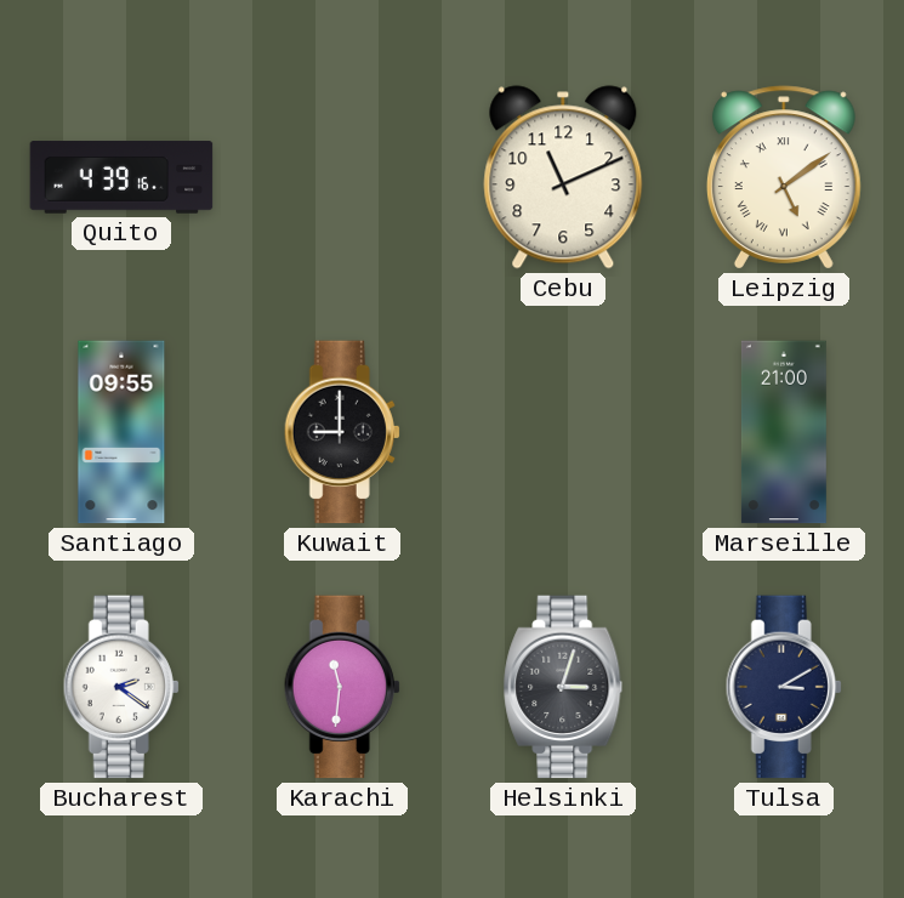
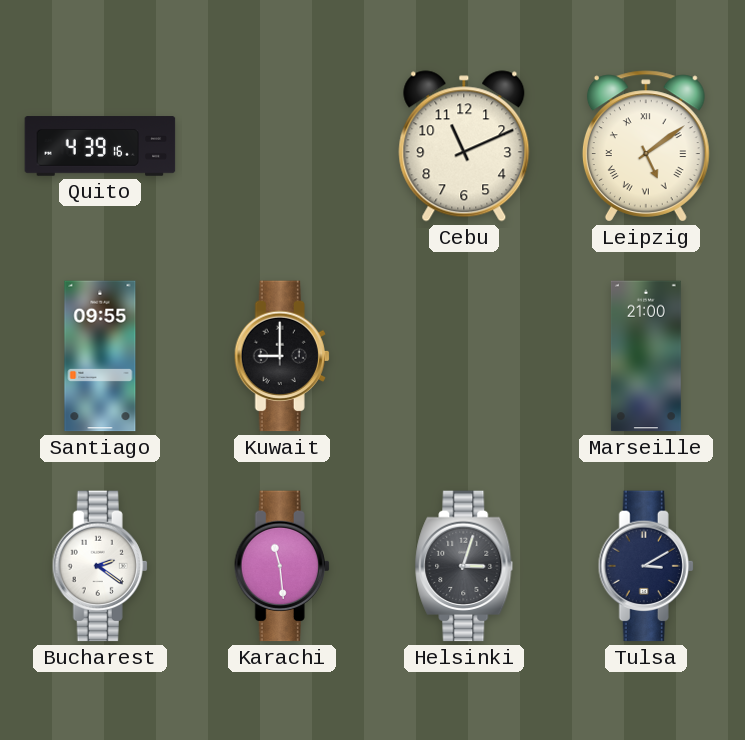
Karachi: 11:31 -> 11:29
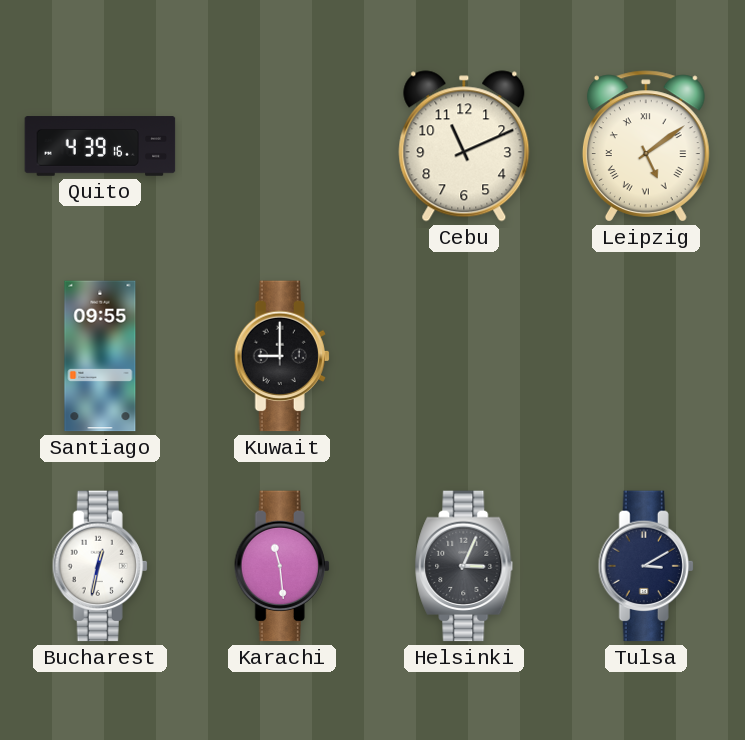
Marseille: 21:00 -> none
Bucharest: 2:21 -> 12:32
Helsinki: 3:03 -> 3:04
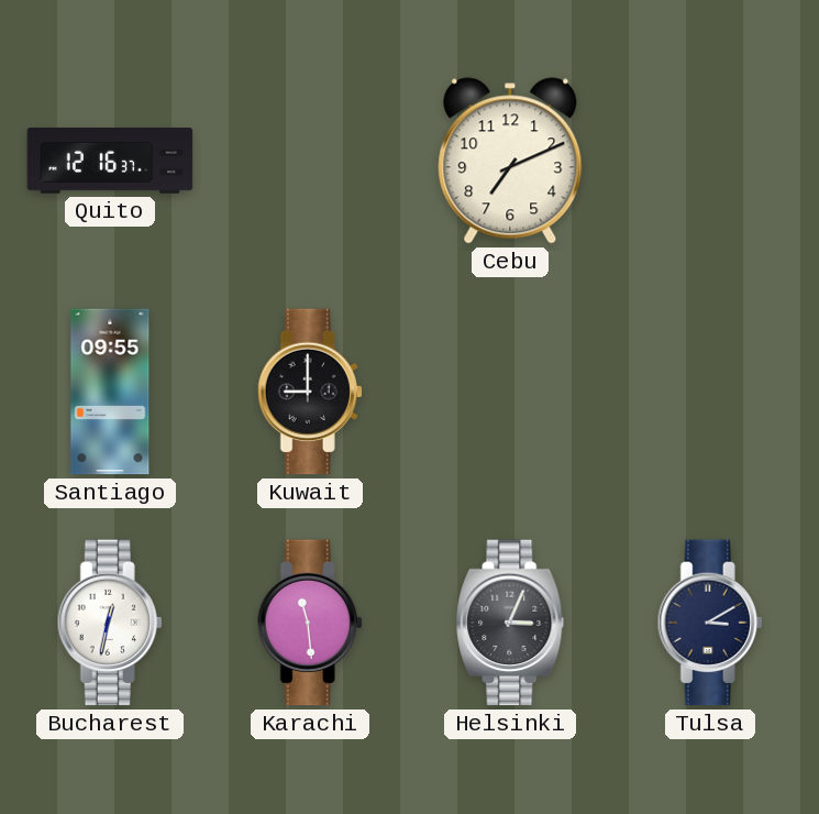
Quito: 4:39 -> 12:16
Cebu: 11:11 -> 7:11
Leipzig: 5:09 -> none
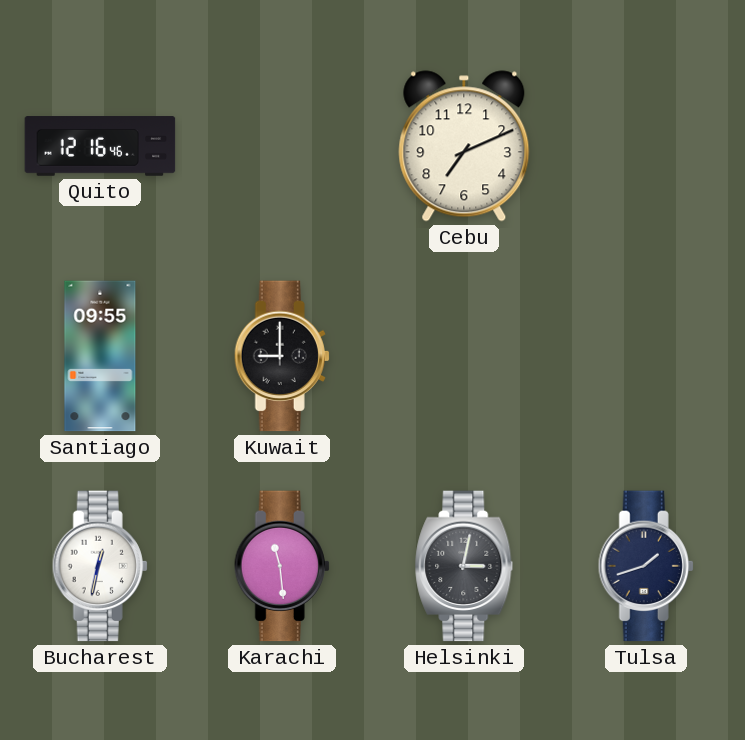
Quito: 12:16:37 -> 12:16:46
Helsinki: 3:04 -> 3:02
Tulsa: 3:10 -> 1:42
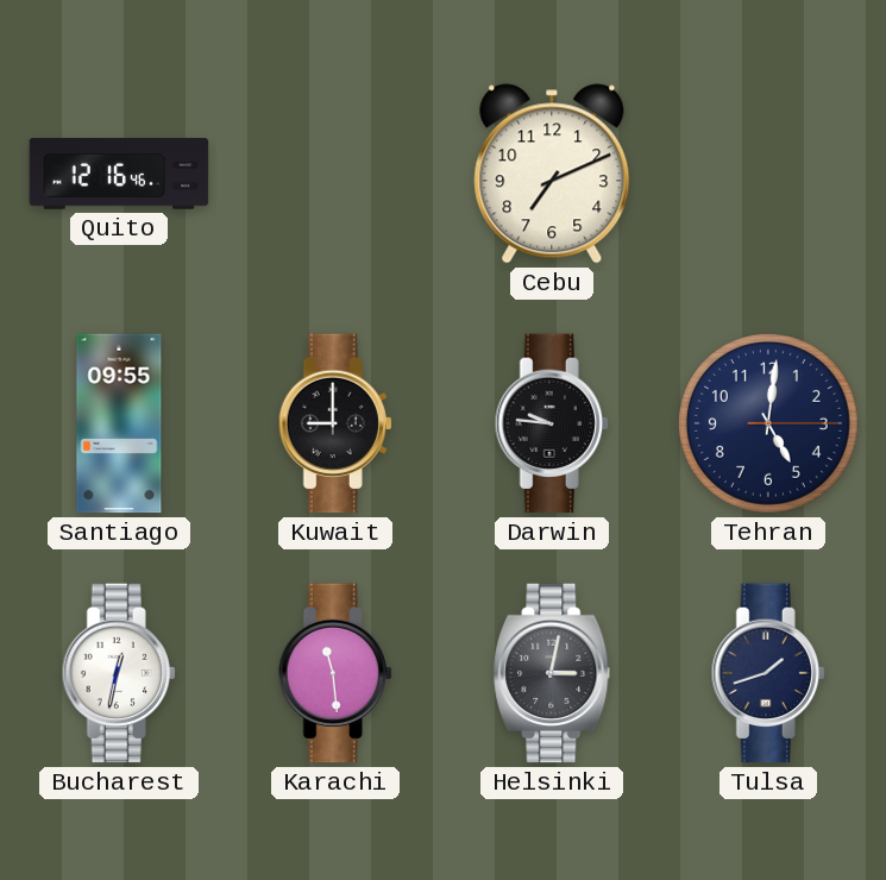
Darwin: none -> 9:46
Tehran: none -> 5:01
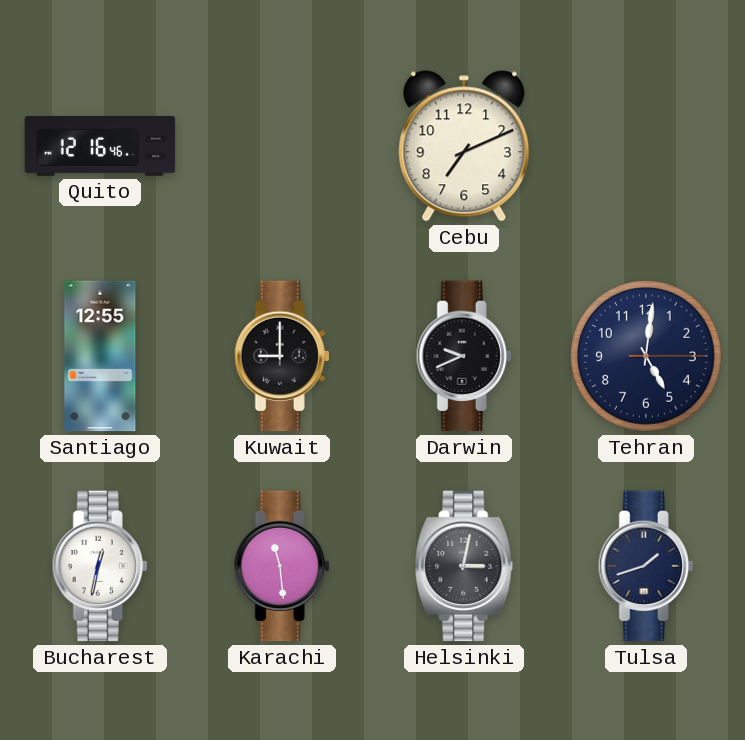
Santiago: 09:55 -> 12:55
Darwin: 9:46 -> 9:41
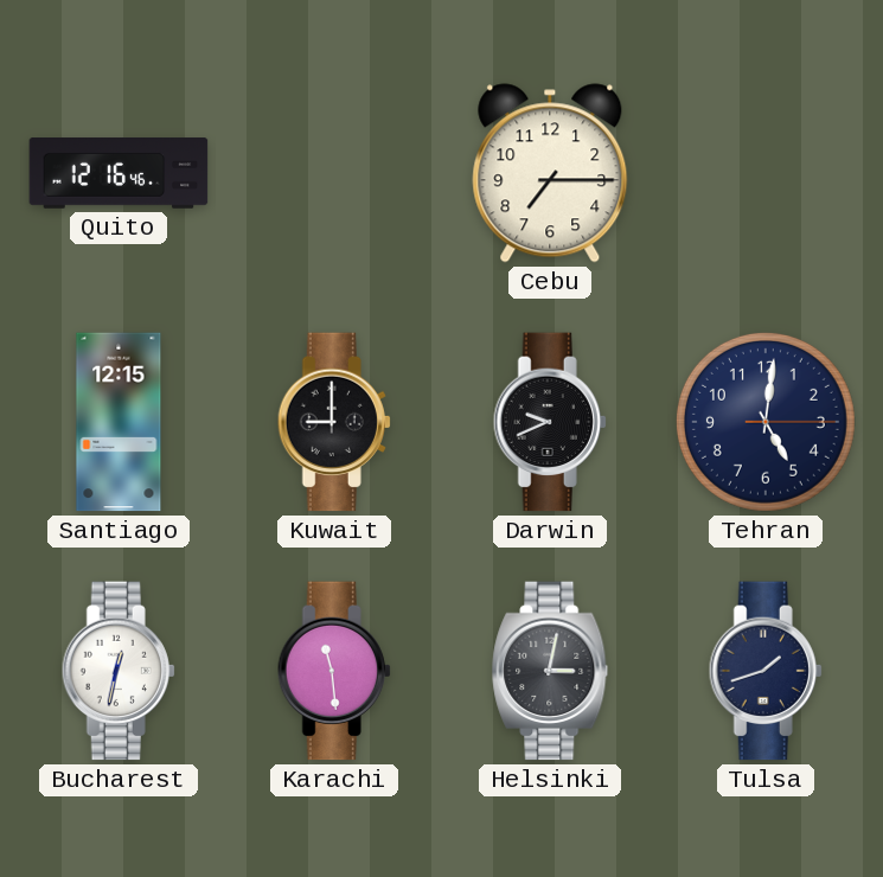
Cebu: 7:11 -> 7:15
Santiago: 12:55 -> 12:15
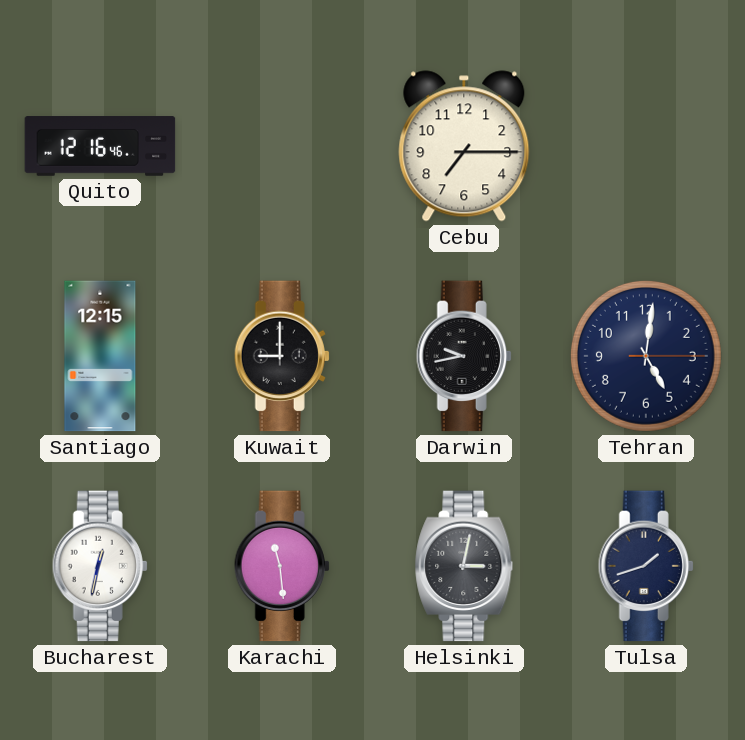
Darwin: 9:41 -> 9:43
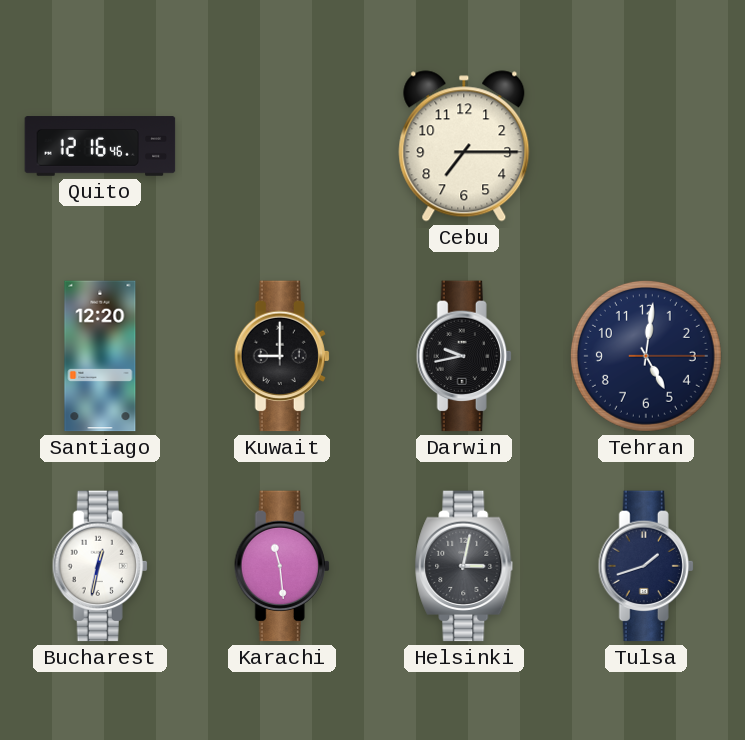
Santiago: 12:15 -> 12:20
